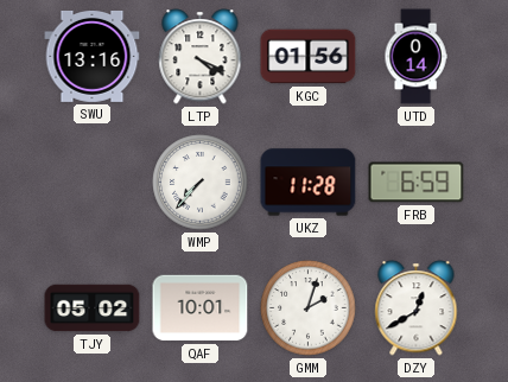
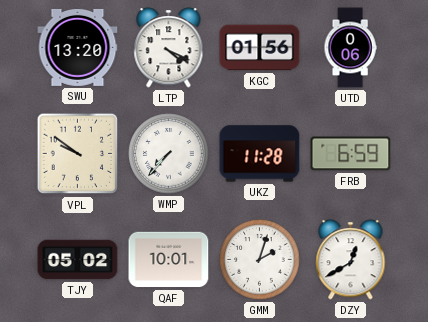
SWU: 13:16 -> 13:20
UTD: 0:14 -> 0:06
VPL: none -> 9:51
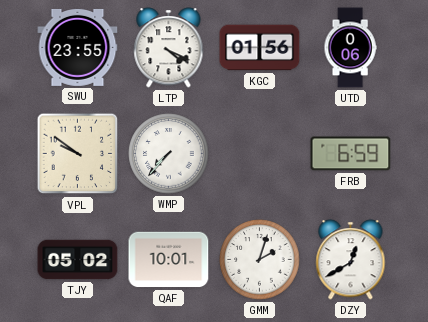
SWU: 13:20 -> 23:55
UKZ: 11:28 -> none
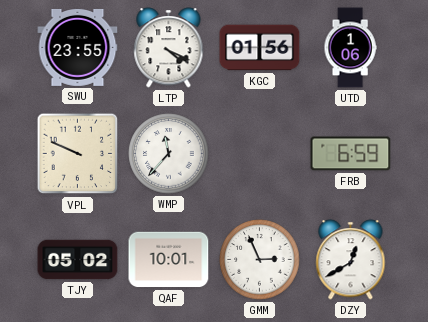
UTD: 0:06 -> 1:06
VPL: 9:51 -> 9:49
WMP: 7:37 -> 11:37
GMM: 2:03 -> 2:56
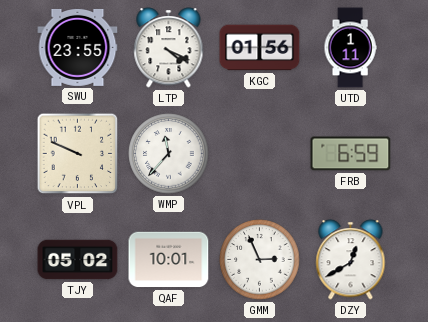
UTD: 1:06 -> 1:11
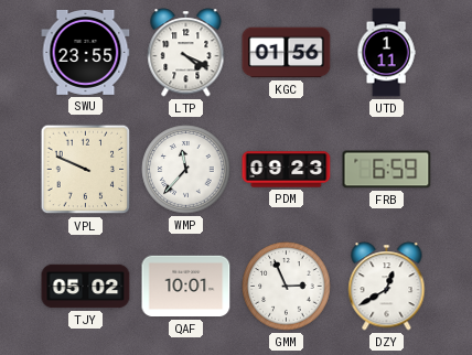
PDM: none -> 09:23
